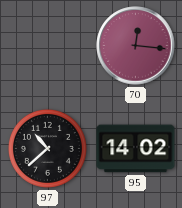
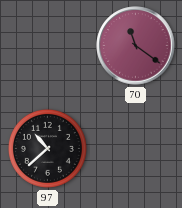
70: 12:16 -> 11:21
95: 14:02 -> none
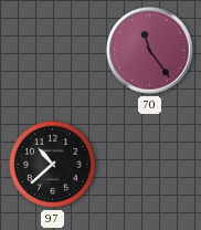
70: 11:21 -> 11:24
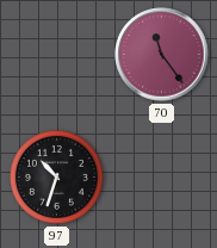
97: 10:38 -> 10:33
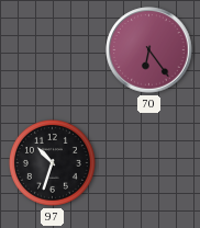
70: 11:24 -> 6:24
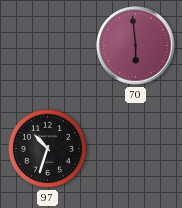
70: 6:24 -> 5:59
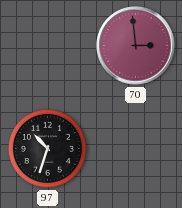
70: 5:59 -> 2:59
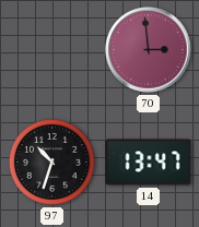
14: none -> 13:47
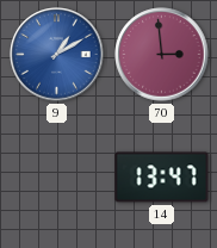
9: none -> 1:10
97: 10:33 -> none
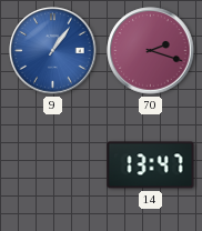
9: 1:10 -> 1:06
70: 2:59 -> 2:18
